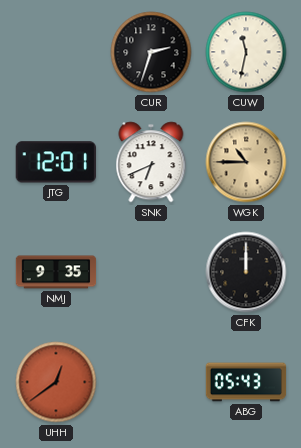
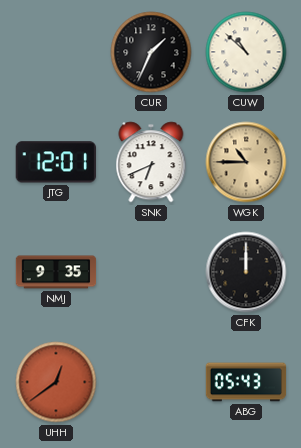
CUR: 2:33 -> 1:34
CUW: 11:32 -> 10:52
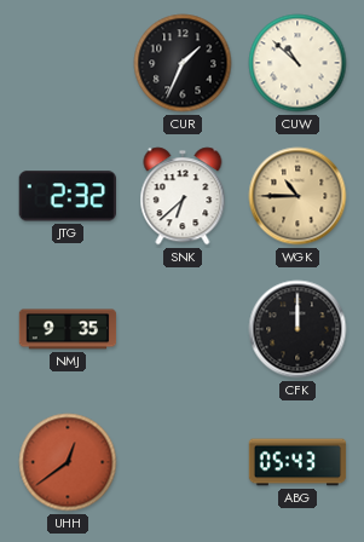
JTG: 12:01 -> 2:32
SNK: 6:41 -> 6:38
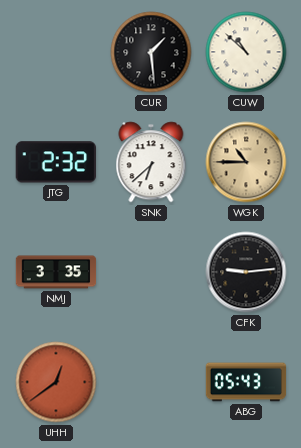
CUR: 1:34 -> 1:29
NMJ: 9:35 -> 3:35
CFK: 12:00 -> 9:14
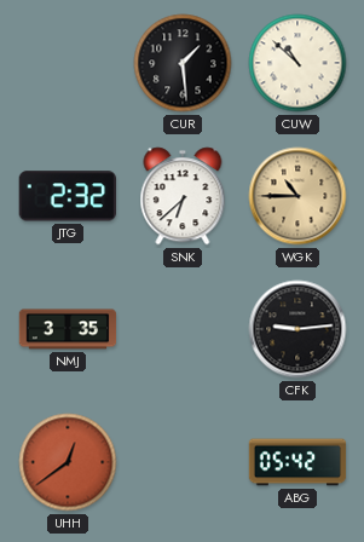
ABG: 05:43 -> 05:42
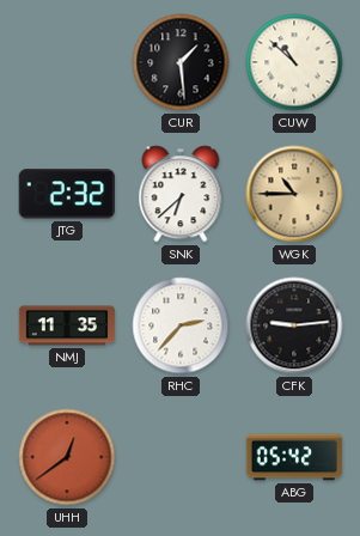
NMJ: 3:35 -> 11:35
RHC: none -> 2:37
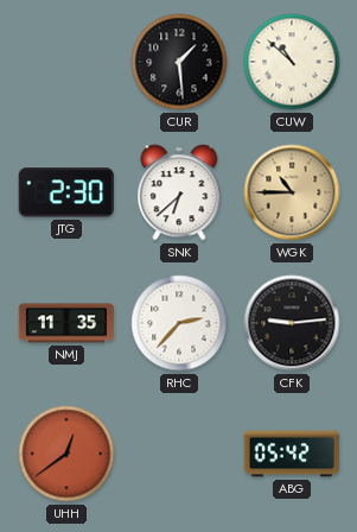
JTG: 2:32 -> 2:30
